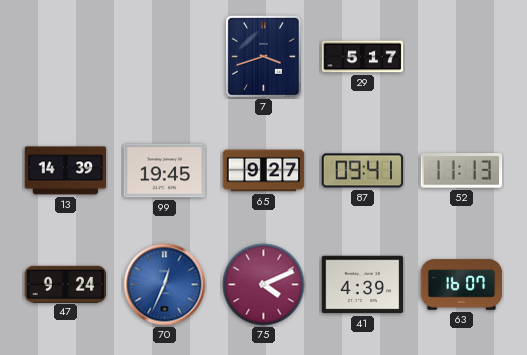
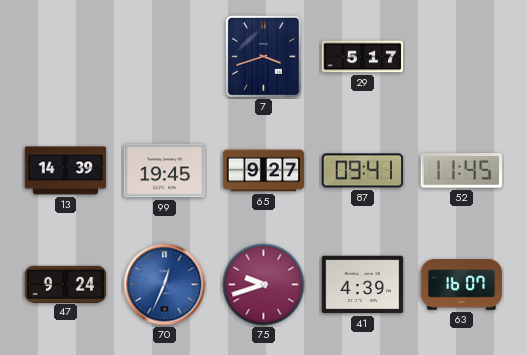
52: 11:13 -> 11:45
75: 4:11 -> 9:42
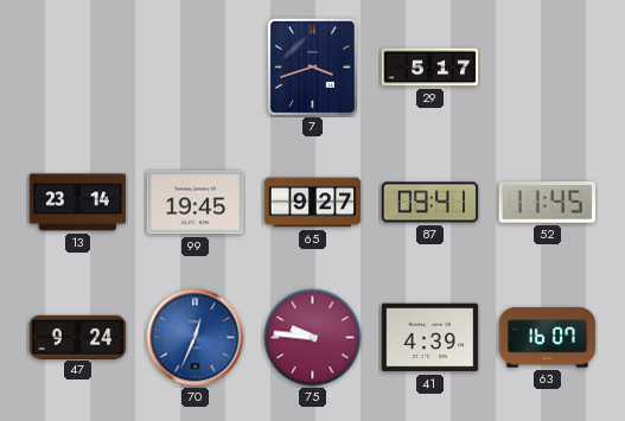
13: 14:39 -> 23:14
75: 9:42 -> 9:46
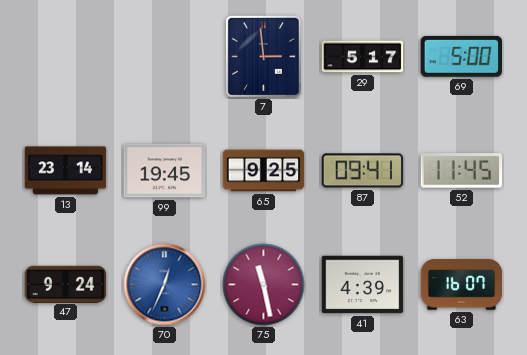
7: 3:42 -> 2:59
69: none -> 5:00
65: 9:27 -> 9:25
75: 9:46 -> 11:28
